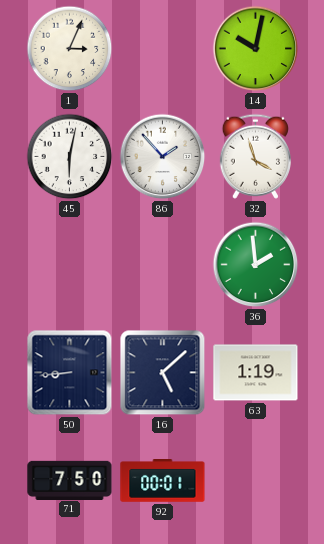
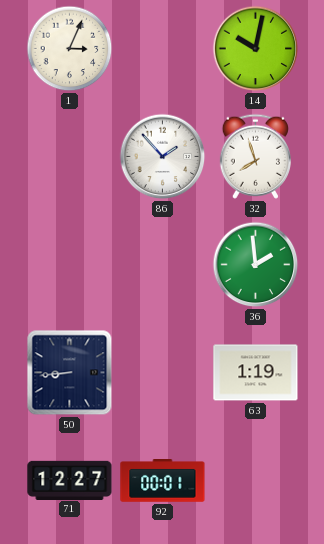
45: 6:02 -> none
32: 3:57 -> 7:57
16: 5:08 -> none
71: 7:50 -> 12:27
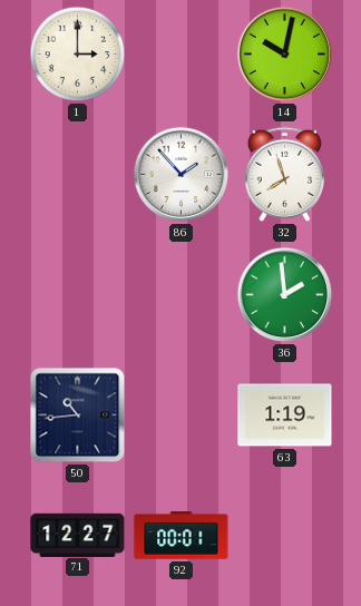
1: 3:04 -> 3:00
50: 8:44 -> 10:44
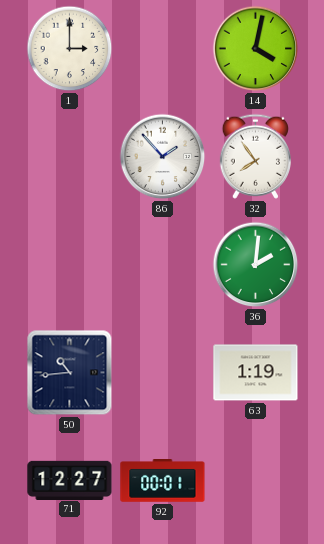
14: 10:02 -> 4:02
32: 7:57 -> 7:54
36: 1:59 -> 2:01
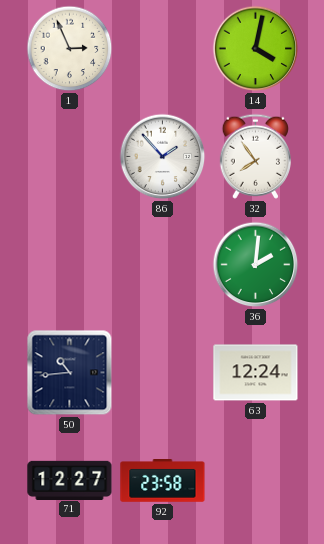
1: 3:00 -> 2:56
63: 1:19 -> 12:24
92: 00:01 -> 23:58
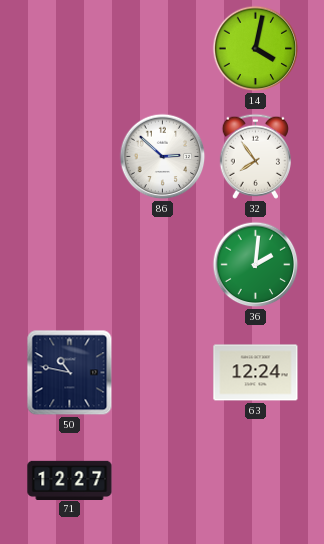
1: 2:56 -> none
86: 1:53 -> 2:52
50: 10:44 -> 10:47
92: 23:58 -> none
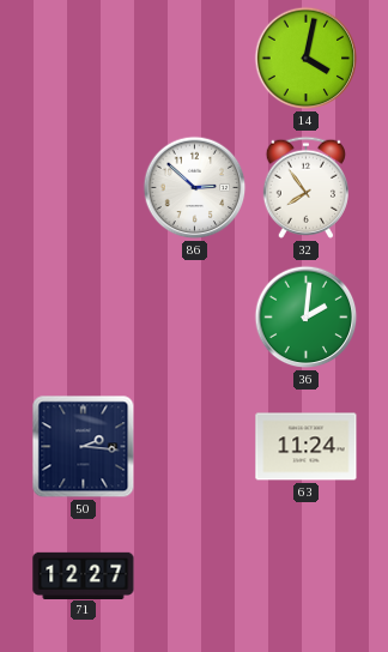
50: 10:47 -> 2:16
63: 12:24 -> 11:24
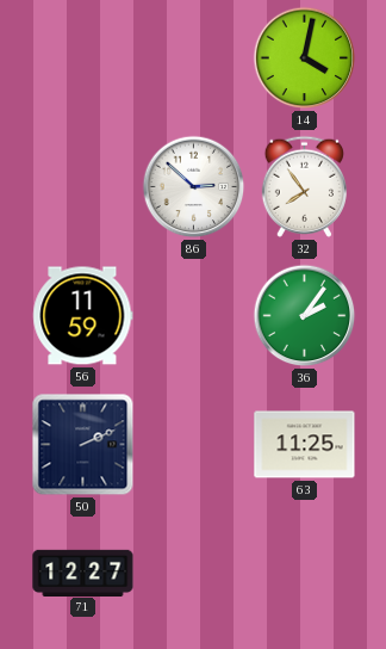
56: none -> 11:59
36: 2:01 -> 2:06
50: 2:16 -> 2:11
63: 11:24 -> 11:25
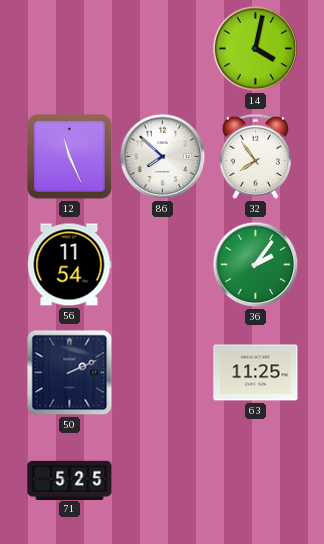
12: none -> 11:26
86: 2:52 -> 7:52
56: 11:59 -> 11:54
71: 12:27 -> 5:25
